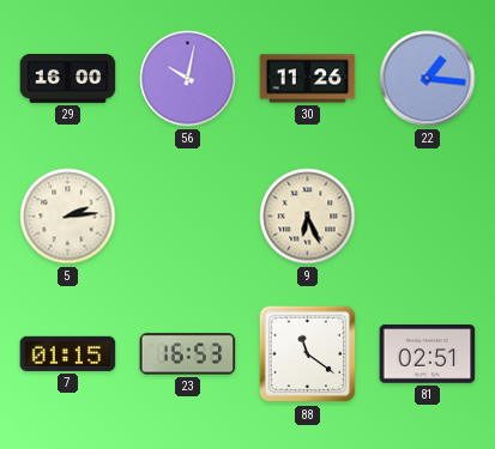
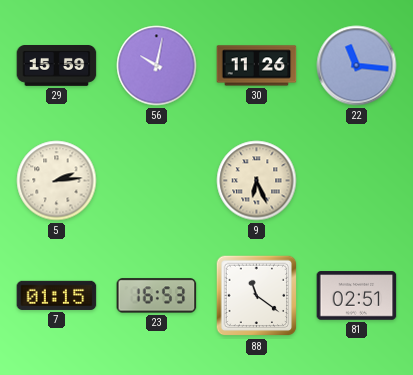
29: 16:00 -> 15:59
22: 1:16 -> 11:16
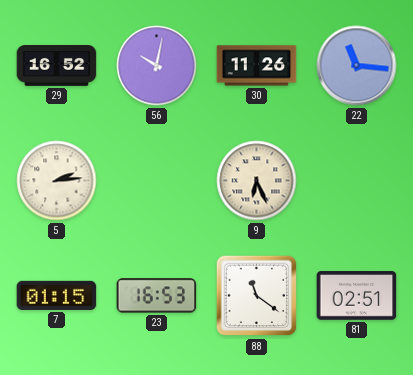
29: 15:59 -> 16:52
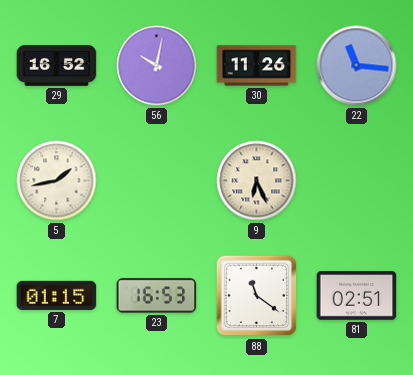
5: 2:14 -> 1:43
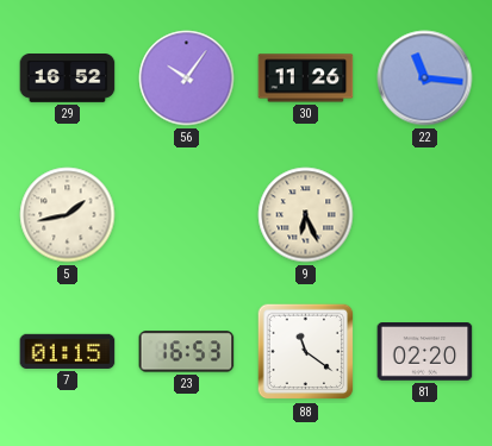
56: 10:02 -> 10:06
81: 02:51 -> 02:20
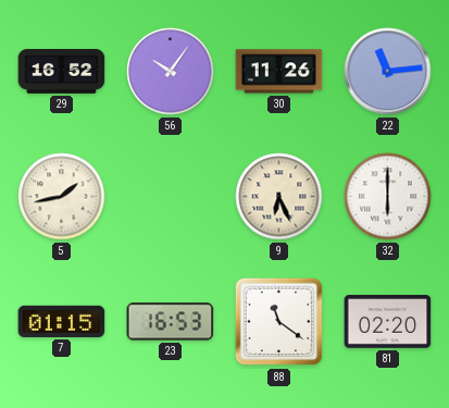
22: 11:16 -> 11:14
32: none -> 6:00
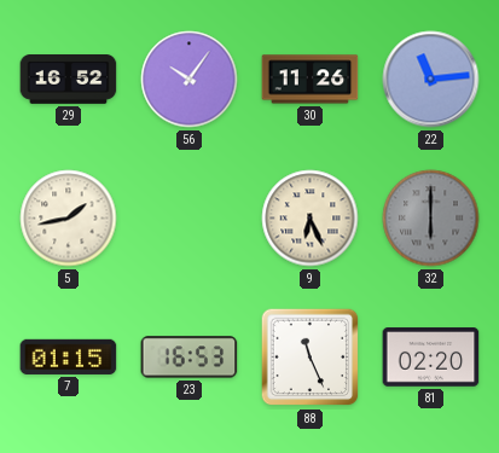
32 dial: white -> grey
88: 11:21 -> 11:26
